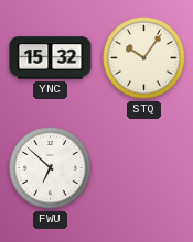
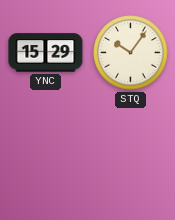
YNC: 15:32 -> 15:29
FWU: 6:52 -> none
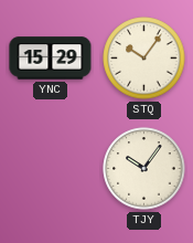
TJY: none -> 10:06
